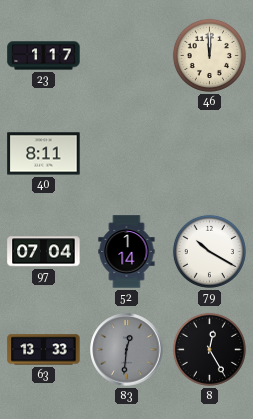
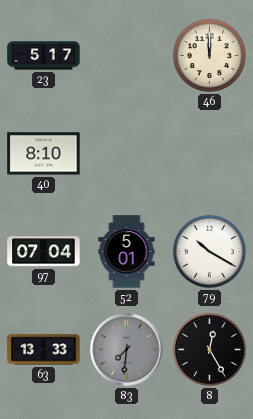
23: 1:17 -> 5:17
40: 8:11 -> 8:10
52: 1:14 -> 5:01
83: 12:31 -> 7:31
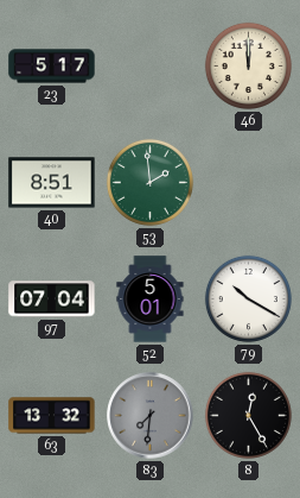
40: 8:10 -> 8:51
53: none -> 1:59
63: 13:33 -> 13:32
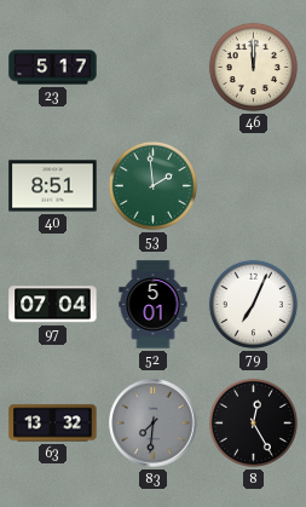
79: 10:20 -> 7:04
